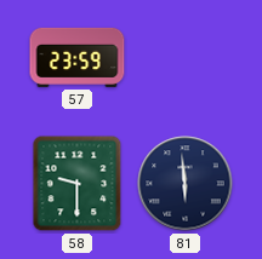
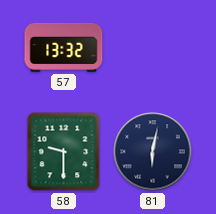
57: 23:59 -> 13:32
81: 5:59 -> 6:02
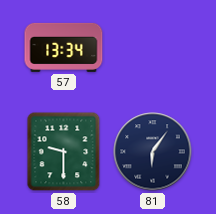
57: 13:32 -> 13:34
81: 6:02 -> 6:06
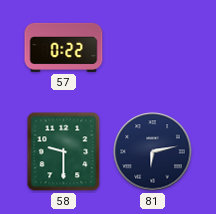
57: 13:34 -> 0:22
81: 6:06 -> 6:13
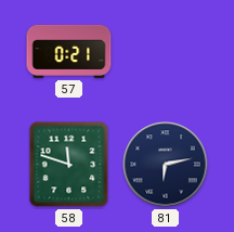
57: 0:22 -> 0:21
58: 9:30 -> 11:48
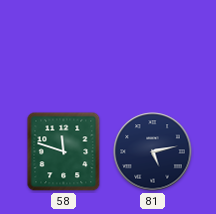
57: 0:21 -> none
81: 6:13 -> 5:13
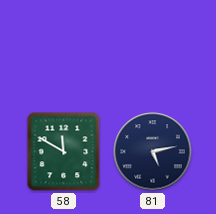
58: 11:48 -> 11:50
